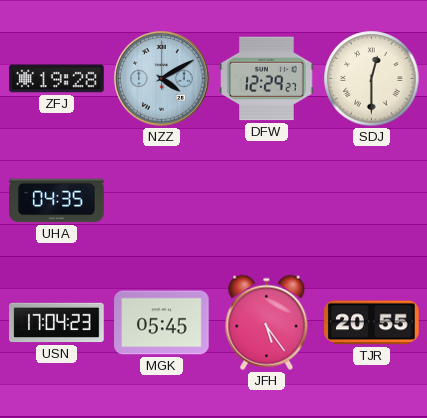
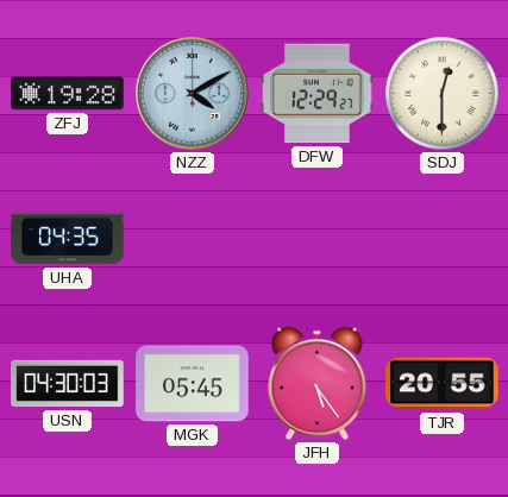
USN: 17:04 -> 04:30
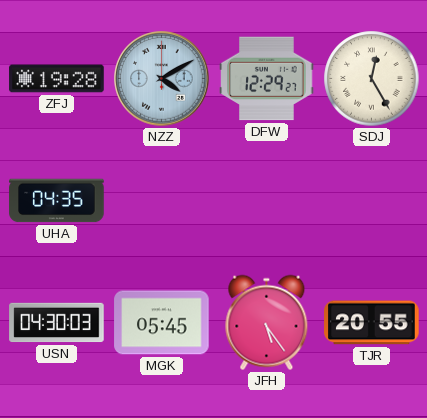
SDJ: 12:30 -> 12:25
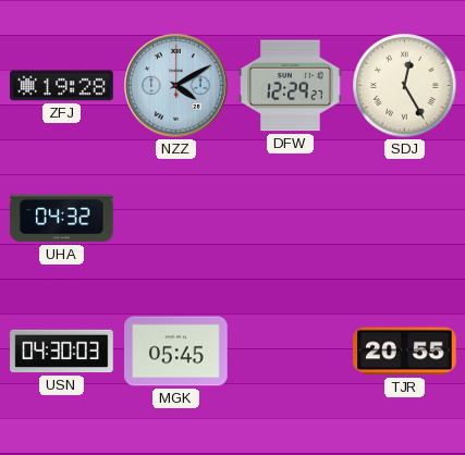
UHA: 04:35 -> 04:32
JFH: 5:24 -> none
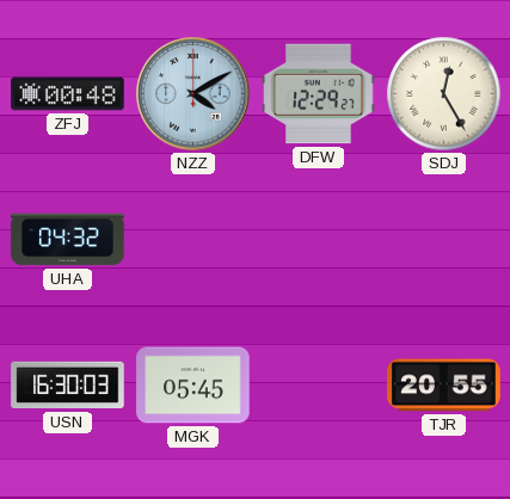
ZFJ: 19:28 -> 00:48
USN: 04:30 -> 16:30
